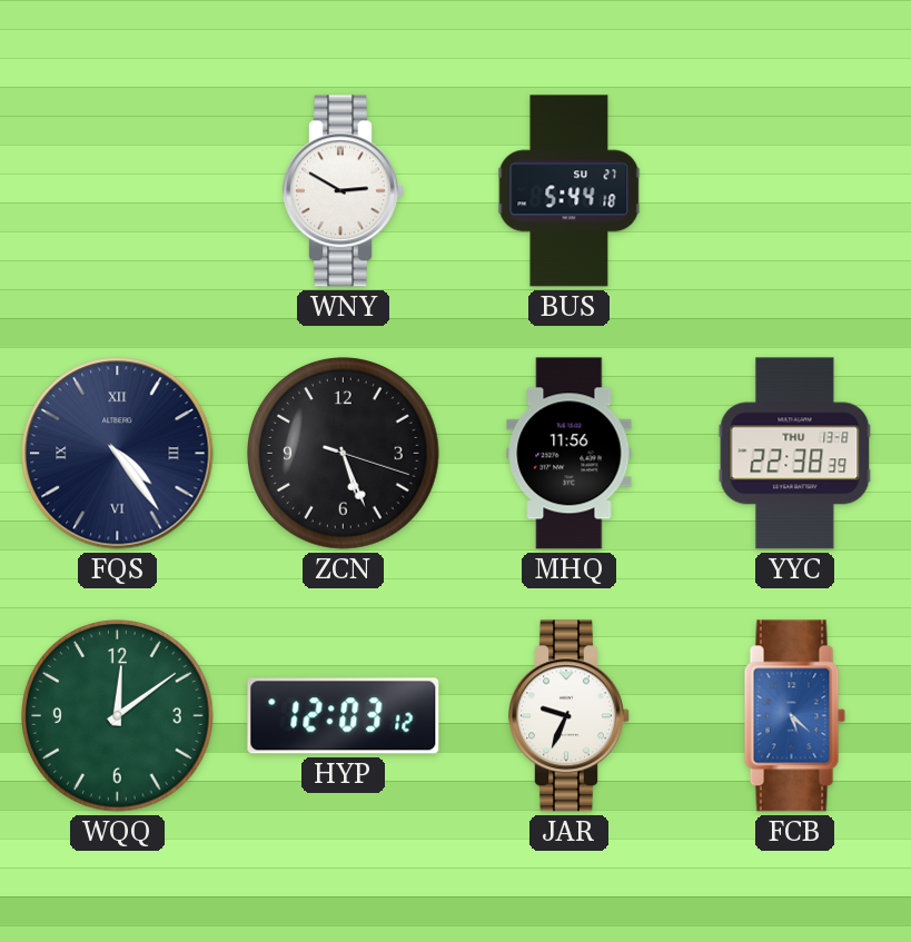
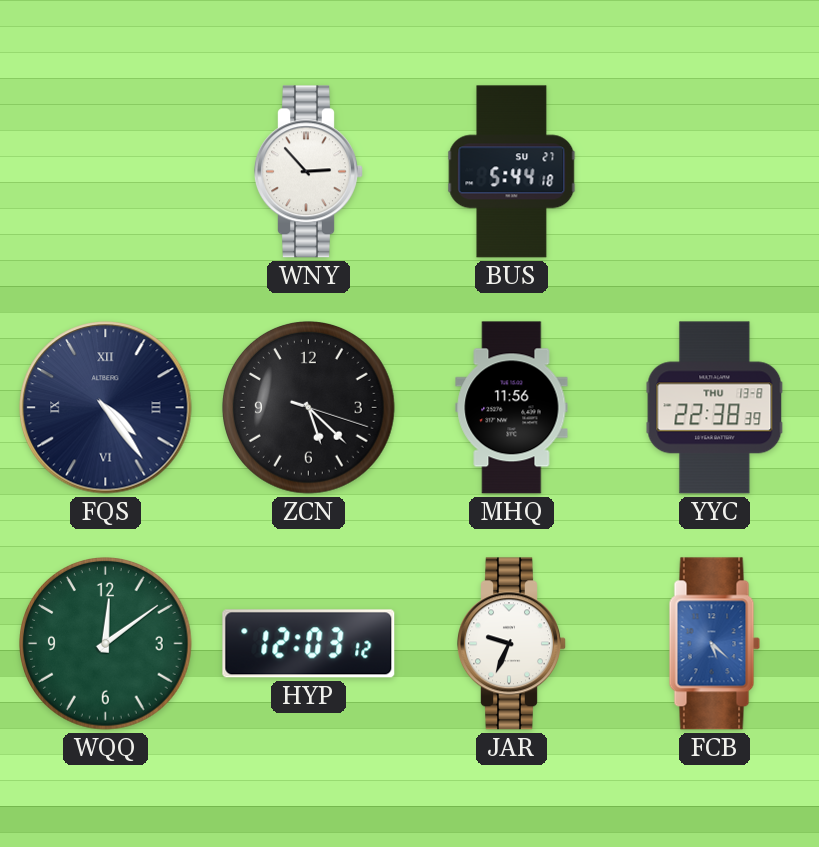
WNY: 2:50 -> 2:53
ZCN: 5:26 -> 5:22
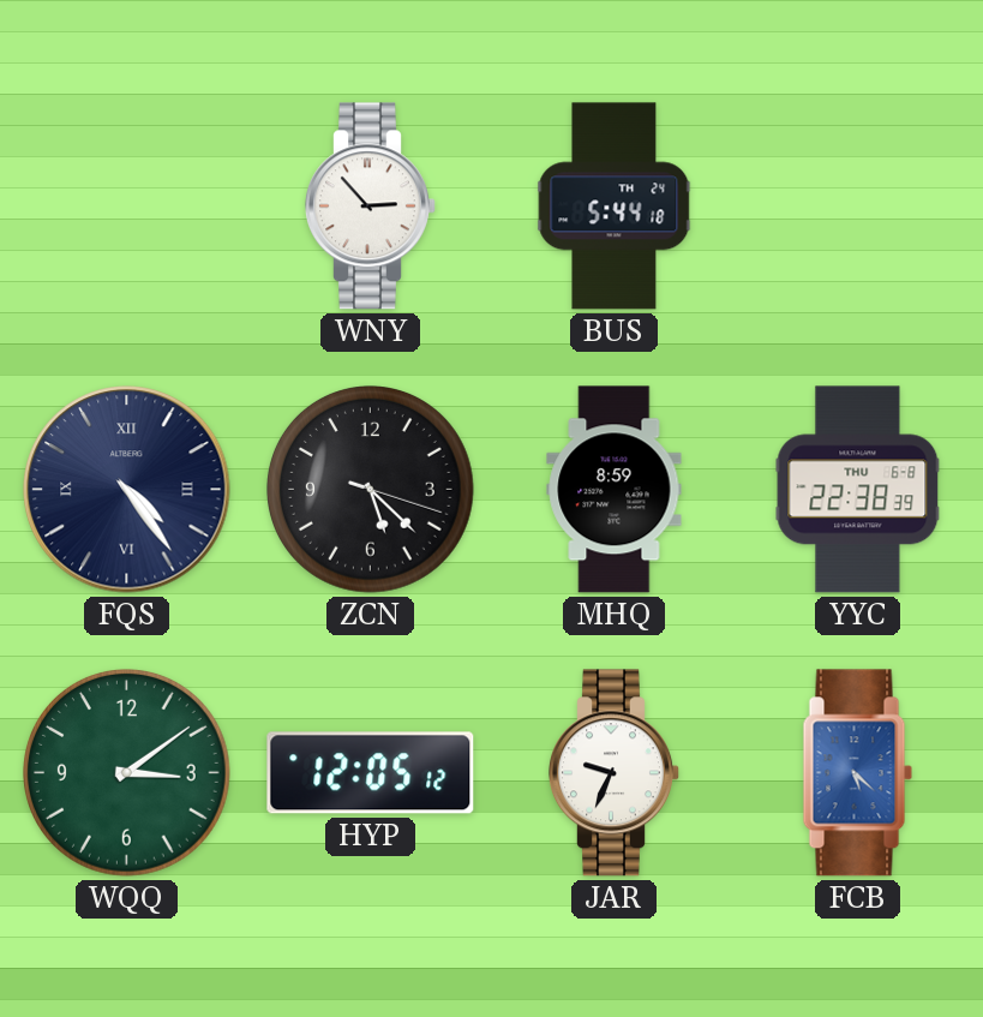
BUS date: SU 27 -> TH 24
MHQ: 11:56 -> 8:59
YYC date: THU 13-8 -> THU 6-8
WQQ: 12:09 -> 3:09
HYP: 12:03 -> 12:05
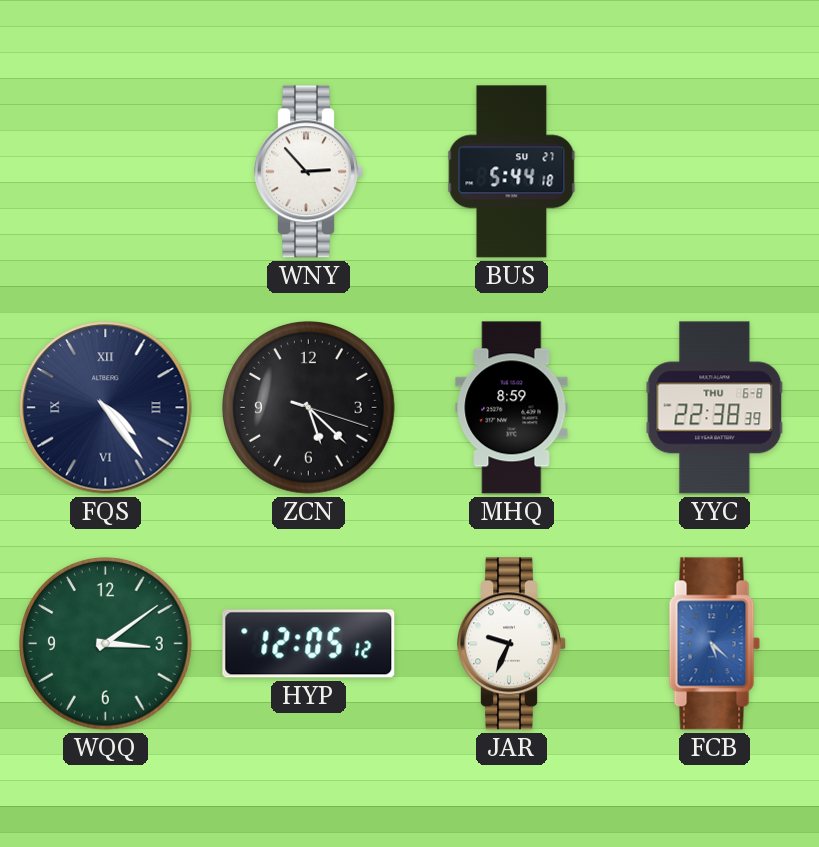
BUS date: TH 24 -> SU 27
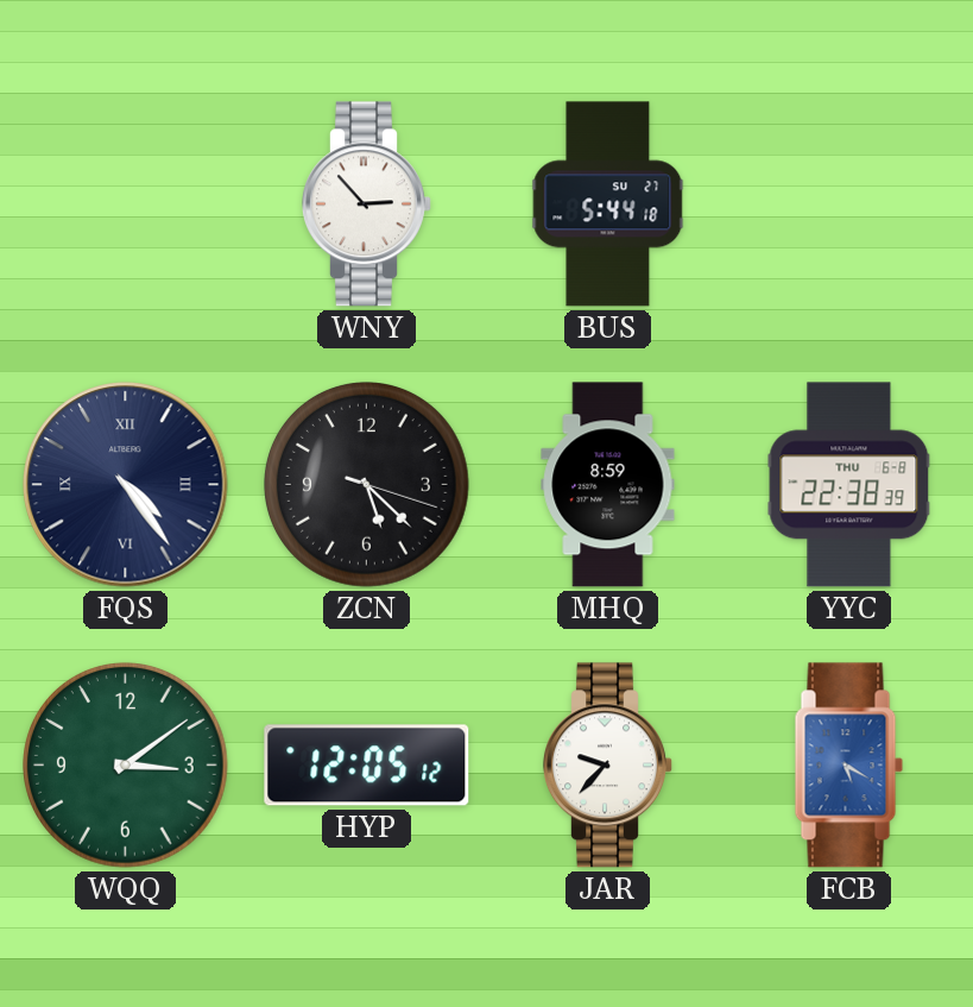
JAR: 9:34 -> 9:37
FCB: 5:22 -> 5:20
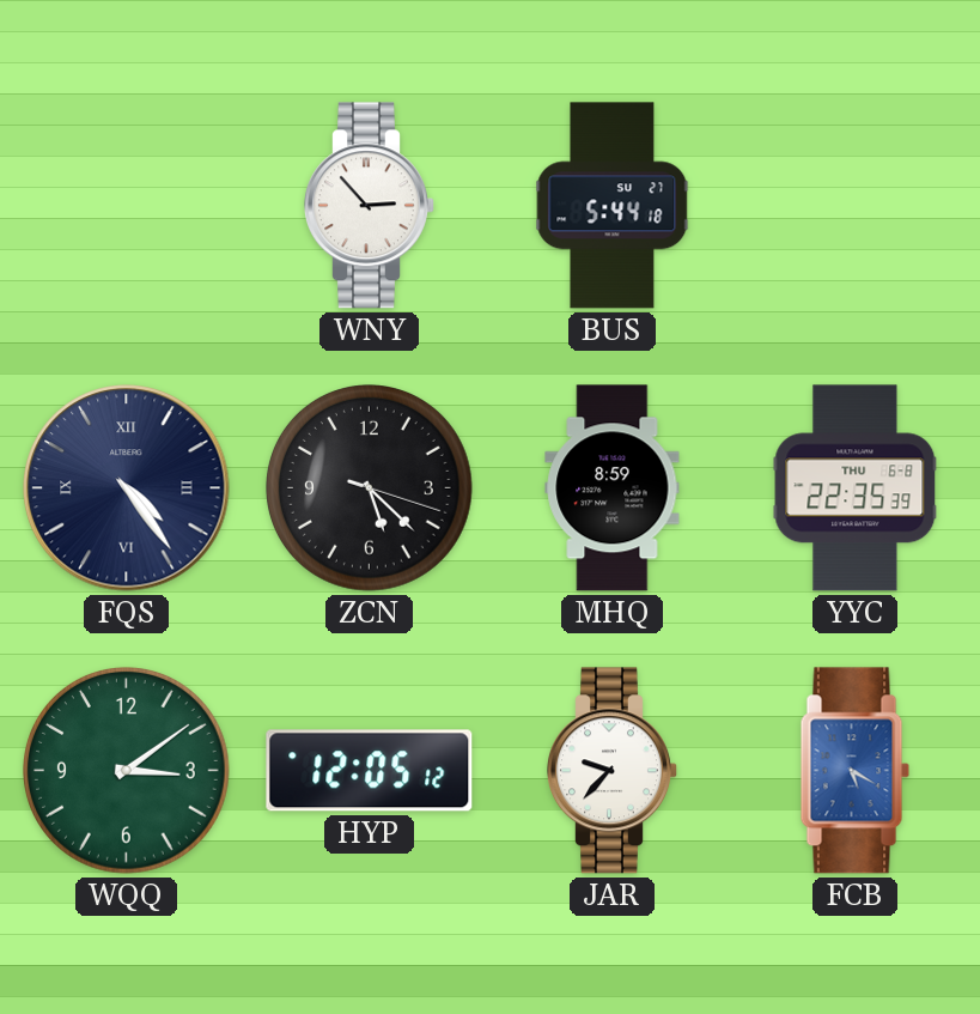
YYC: 22:38 -> 22:35
